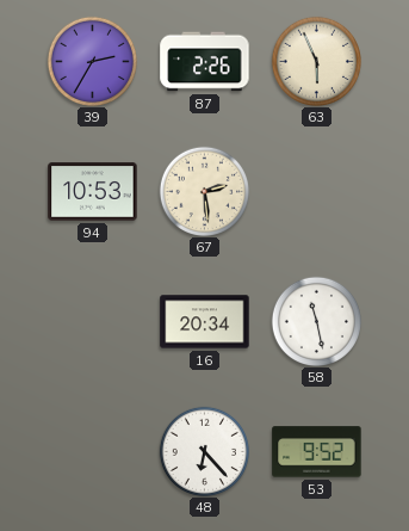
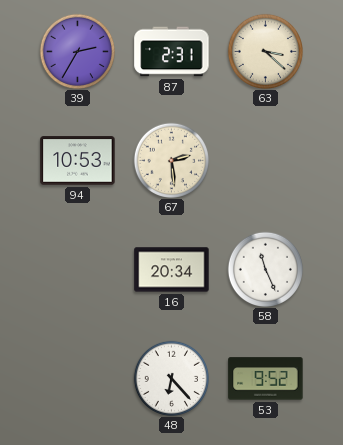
87: 2:26 -> 2:31
63: 5:56 -> 3:22
58: 11:28 -> 11:26
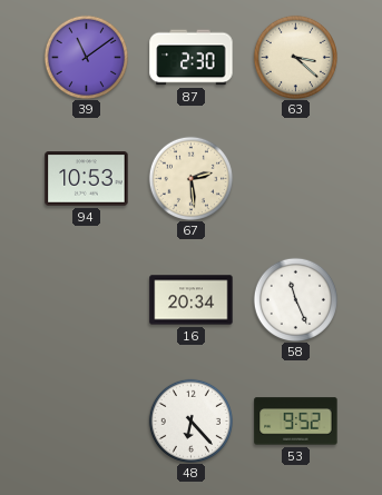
39: 2:35 -> 11:09
87: 2:31 -> 2:30
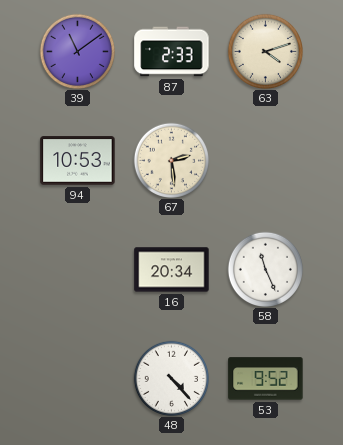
87: 2:30 -> 2:33
63: 3:22 -> 4:12
48: 6:23 -> 4:23
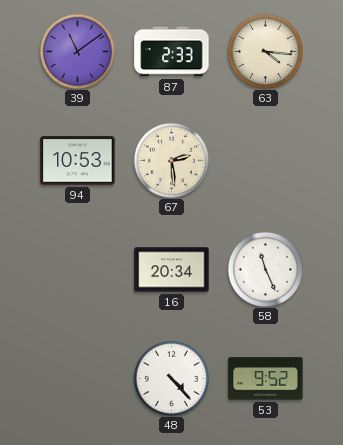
63: 4:12 -> 4:16
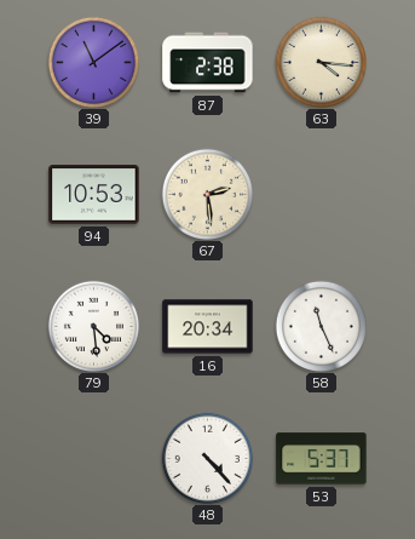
87: 2:33 -> 2:38
79: none -> 4:29
53: 9:52 -> 5:37
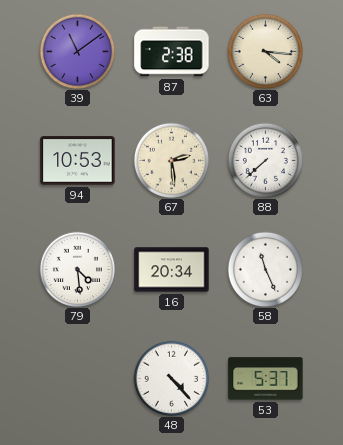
88: none -> 7:38
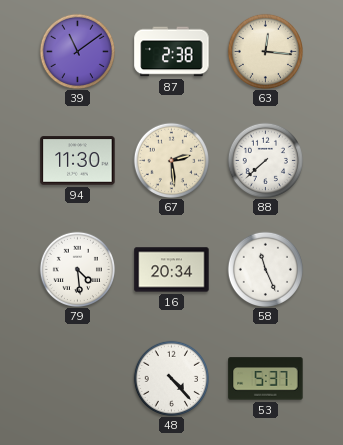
63: 4:16 -> 12:16
94: 10:53 -> 11:30
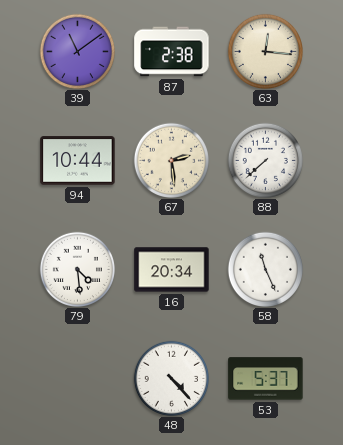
94: 11:30 -> 10:44
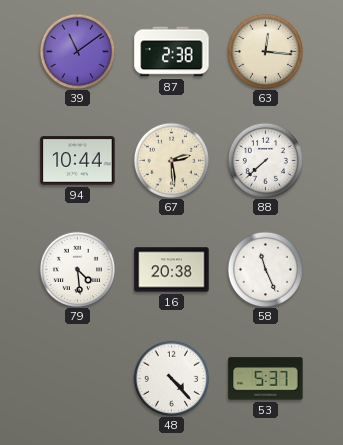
16: 20:34 -> 20:38
